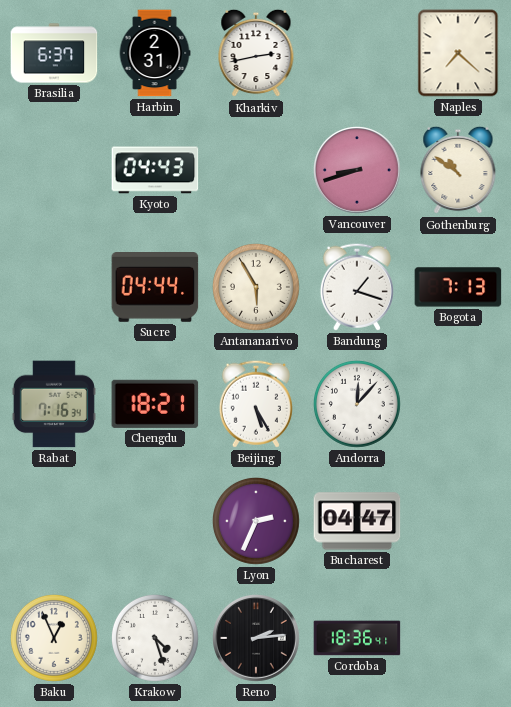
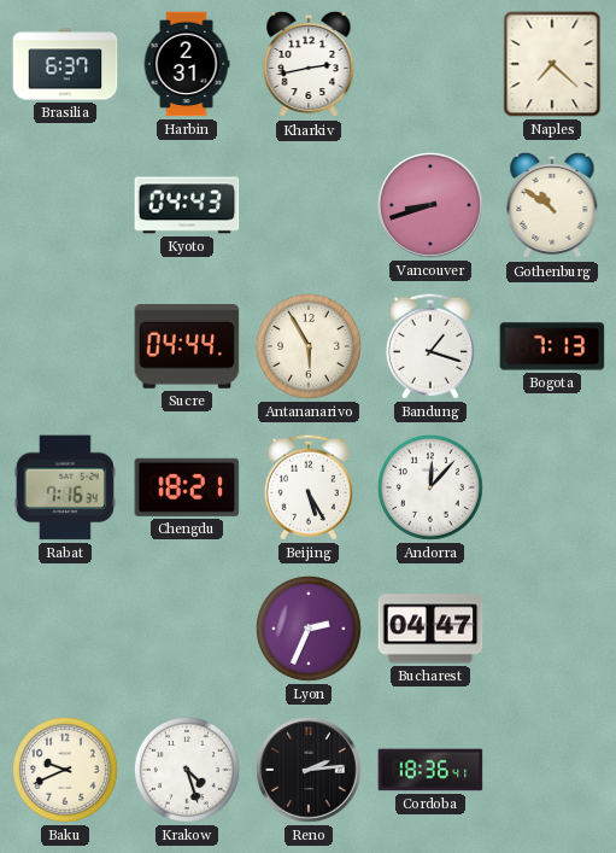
Baku: 12:56 -> 9:41
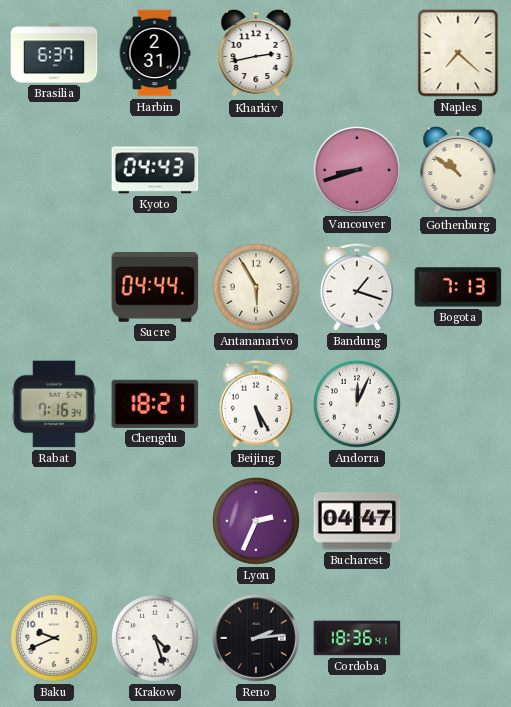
Andorra: 12:07 -> 12:04
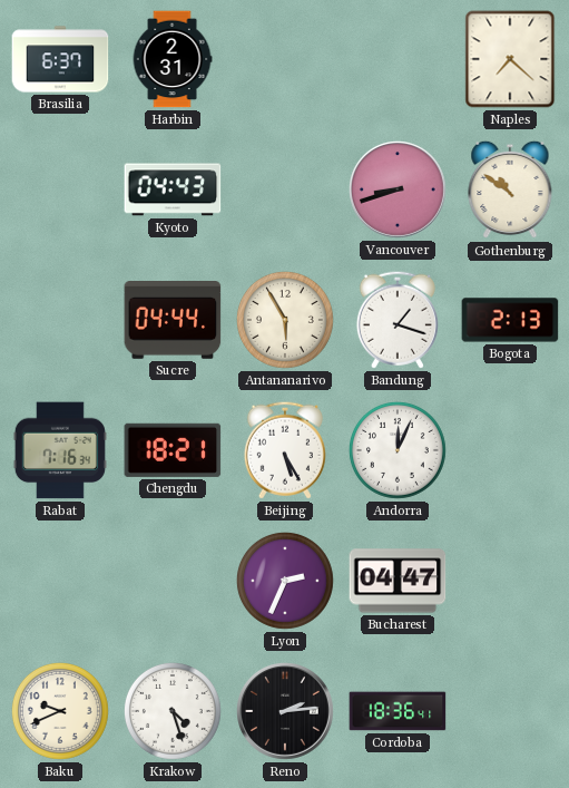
Kharkiv: 2:43 -> none
Bogota: 7:13 -> 2:13
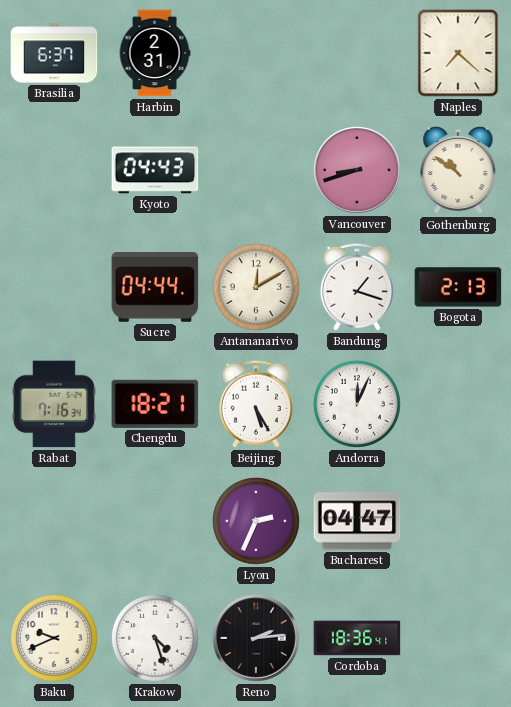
Antananarivo: 5:55 -> 12:10
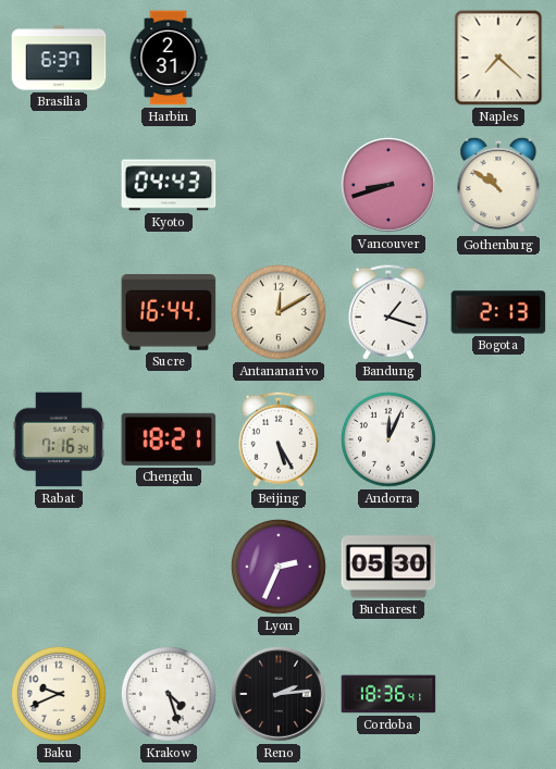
Sucre: 04:44 -> 16:44
Bucharest: 04:47 -> 05:30
